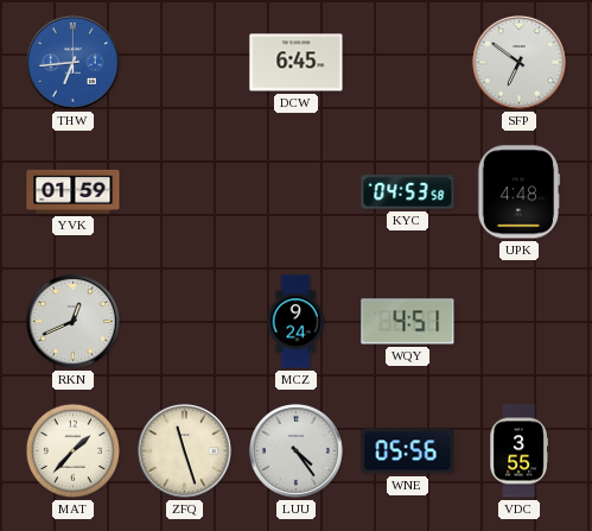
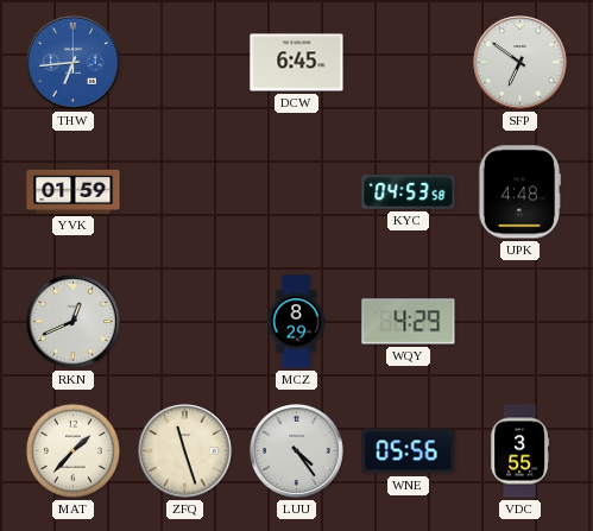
MCZ: 9:24 -> 8:29
WQY: 4:51 -> 4:29
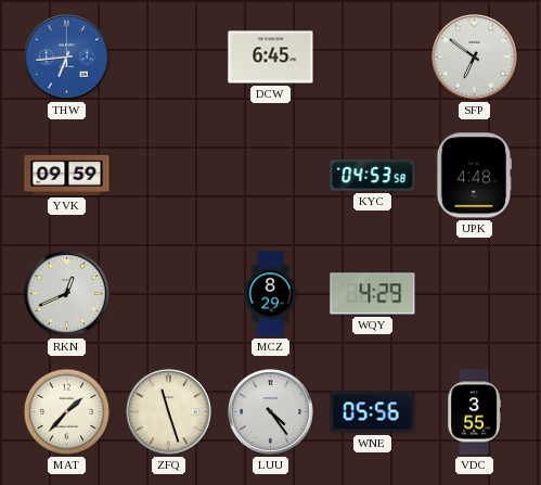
YVK: 01:59 -> 09:59
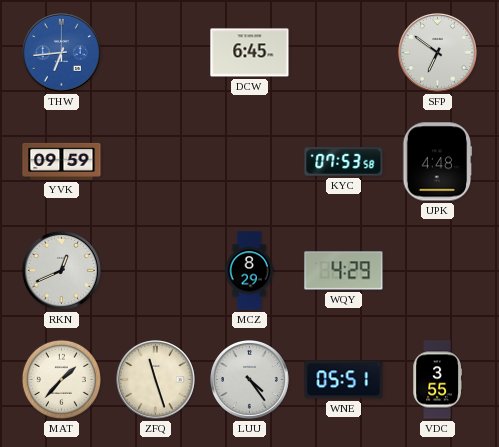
KYC: 04:53 -> 07:53
WNE: 05:56 -> 05:51
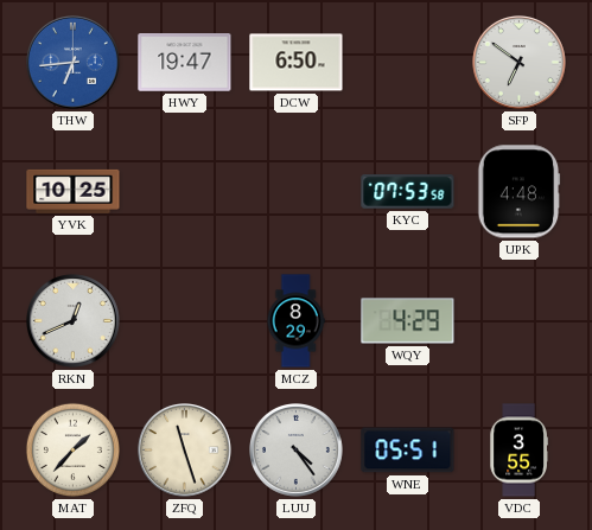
HWY: none -> 19:47
DCW: 6:45 -> 6:50
YVK: 09:59 -> 10:25
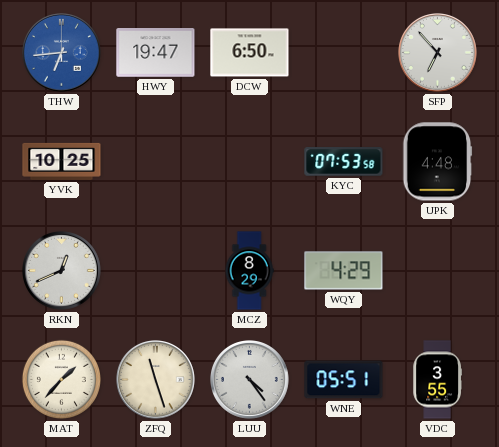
SFP: 6:51 -> 6:53
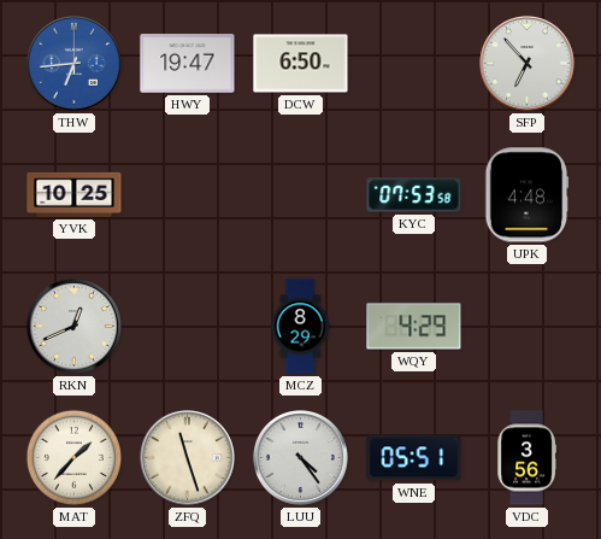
VDC: 3:55 -> 3:56
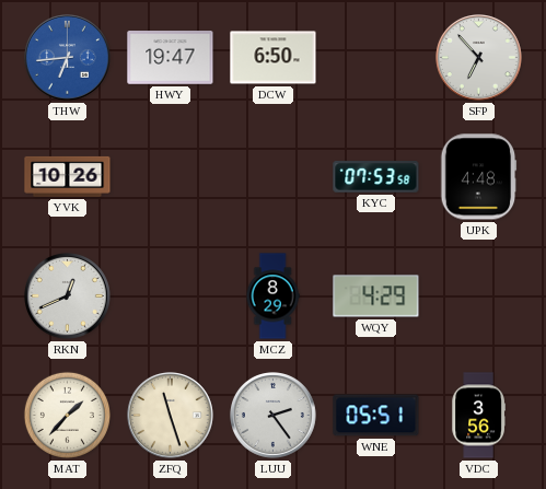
YVK: 10:25 -> 10:26
LUU: 4:24 -> 2:24
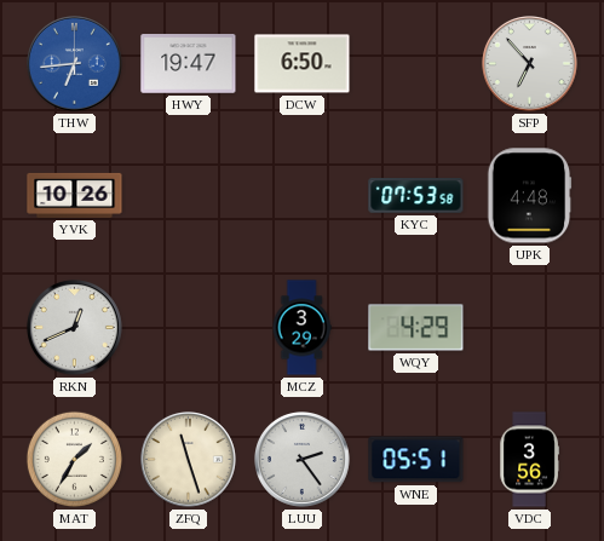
MCZ: 8:29 -> 3:29
MAT: 1:37 -> 1:35
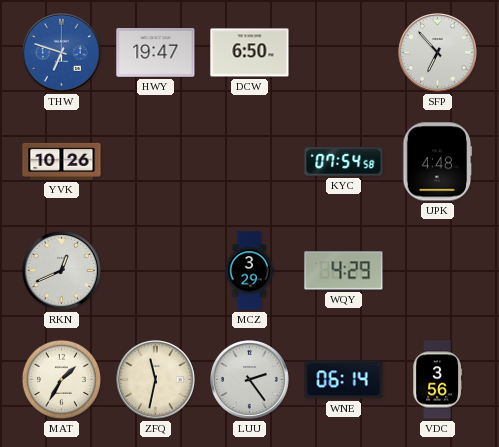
THW: 6:44 -> 6:48
KYC: 07:53 -> 07:54
ZFQ: 11:27 -> 11:32
WNE: 05:51 -> 06:14
